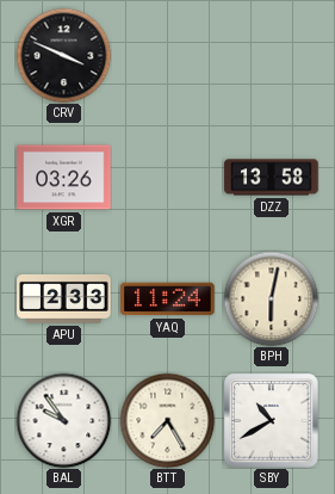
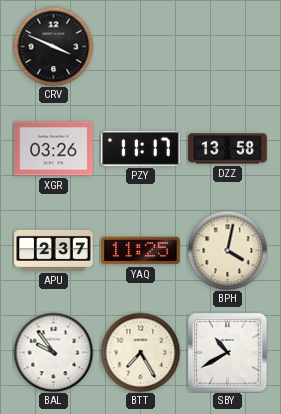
PZY: none -> 11:17
APU: 2:33 -> 2:37
YAQ: 11:24 -> 11:25
BPH: 6:02 -> 4:02
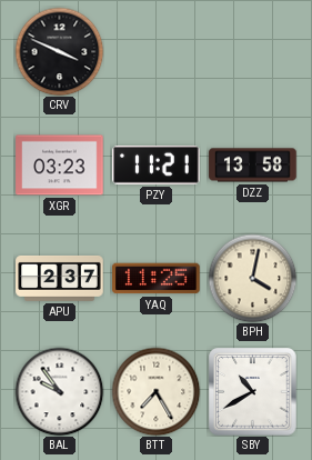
XGR: 03:26 -> 03:23
PZY: 11:17 -> 11:21
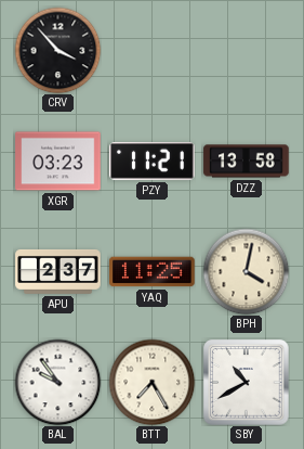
CRV: 3:49 -> 3:53
